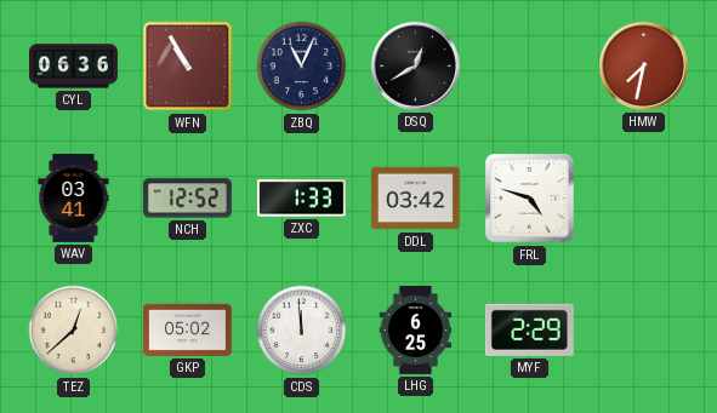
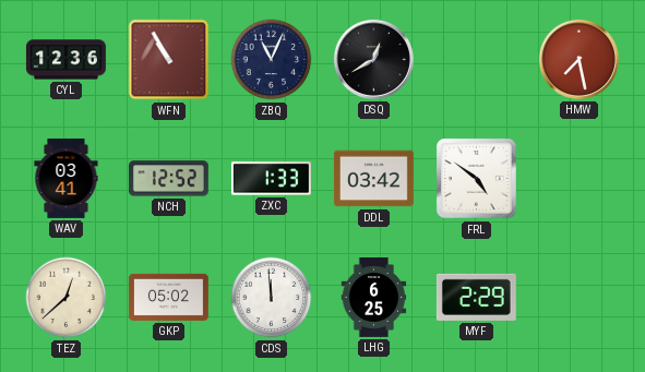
CYL: 06:36 -> 12:36
HMW: 7:32 -> 7:28
FRL: 4:48 -> 4:51
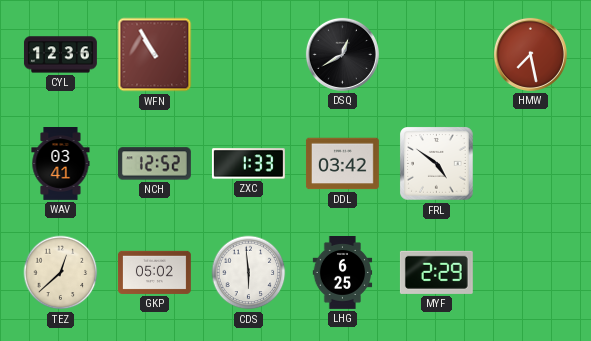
ZBQ: 11:04 -> none
CDS: 11:59 -> 5:59
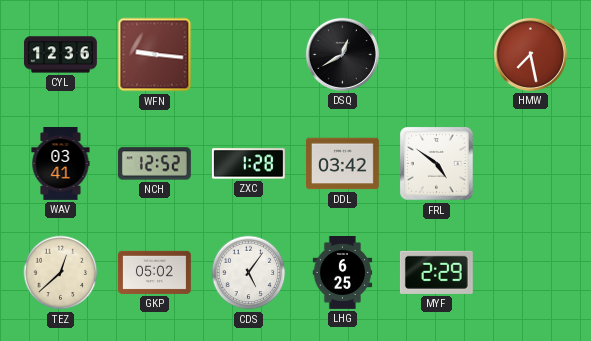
WFN: 10:55 -> 9:16
ZXC: 1:33 -> 1:28
CDS: 5:59 -> 5:06
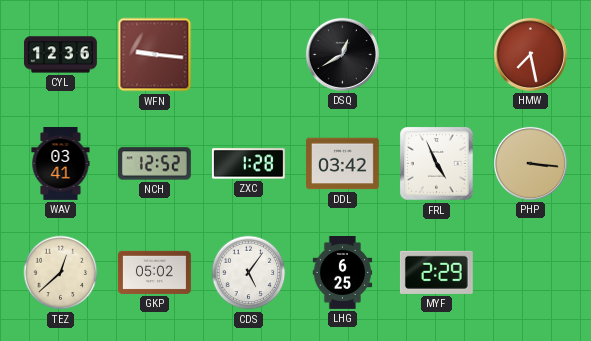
FRL: 4:51 -> 4:56
PHP: none -> 3:16
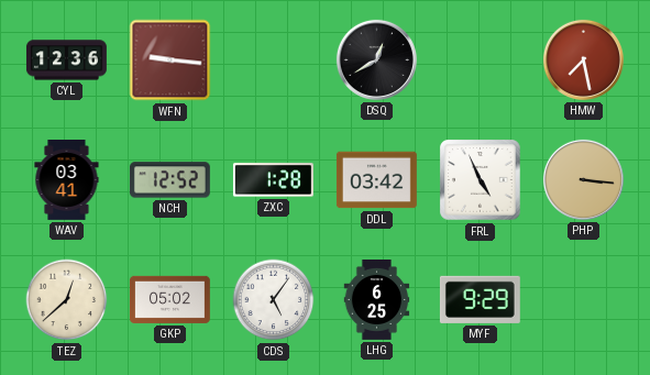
MYF: 2:29 -> 9:29
